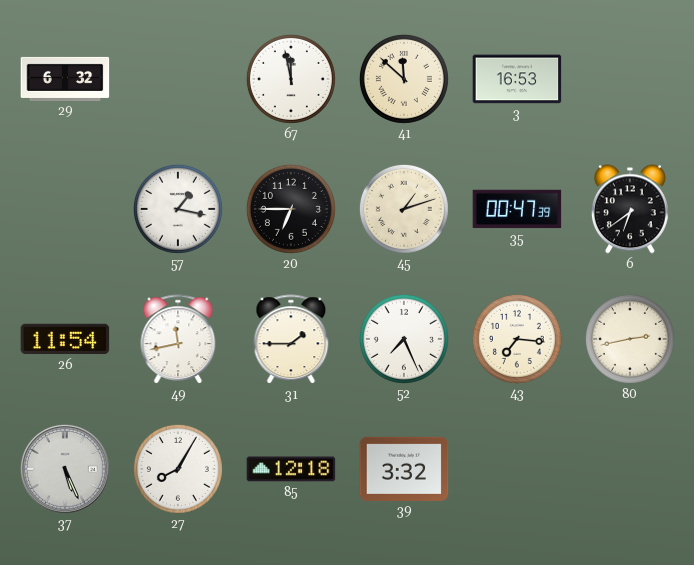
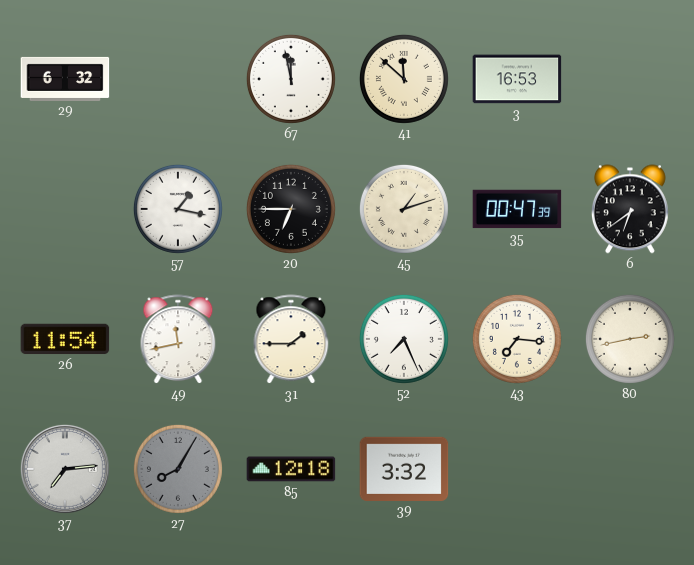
37: 5:26 -> 7:14
27 dial: white -> grey
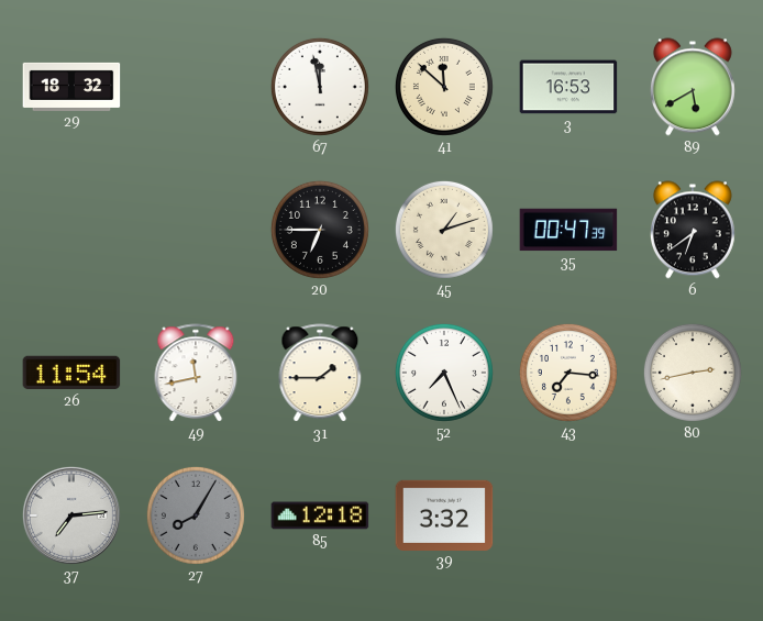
29: 6:32 -> 18:32
89: none -> 5:40
57: 1:17 -> none
